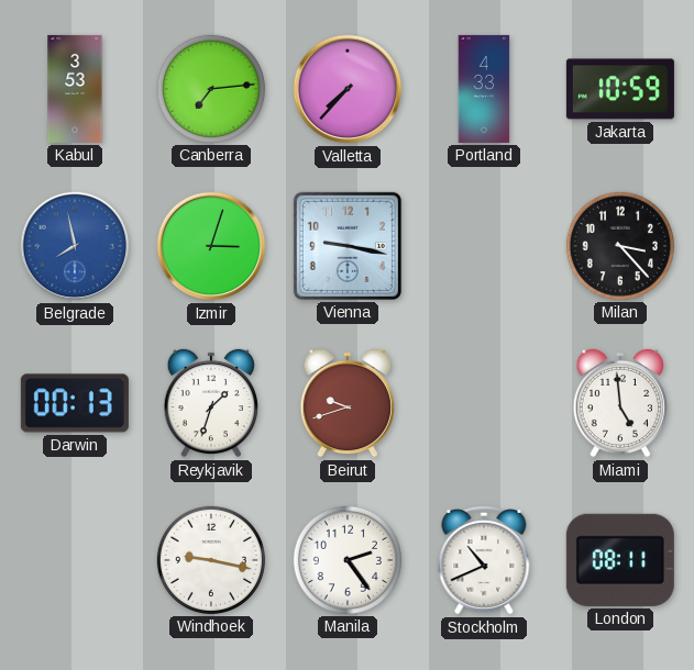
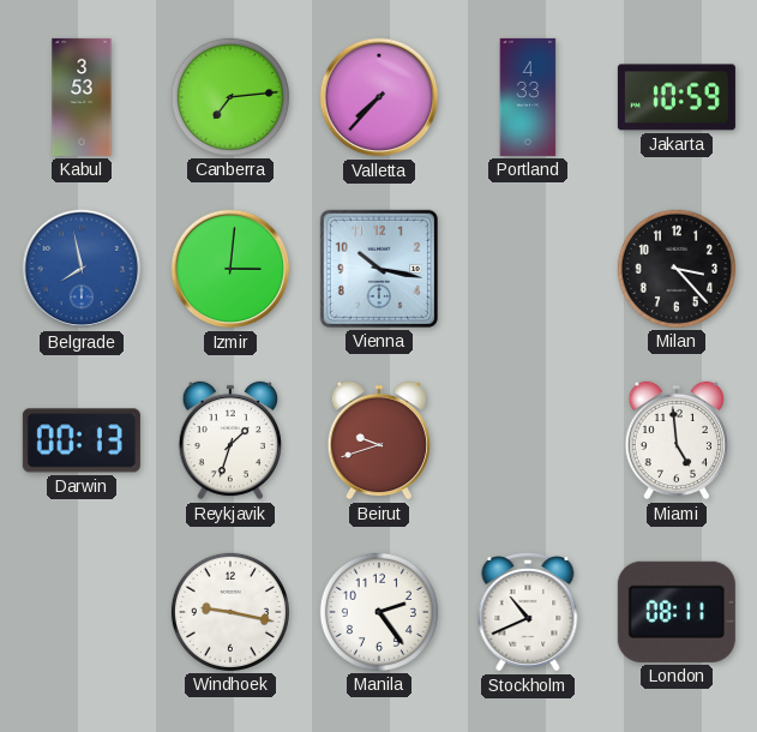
Izmir: 3:03 -> 3:01
Vienna: 9:17 -> 10:17
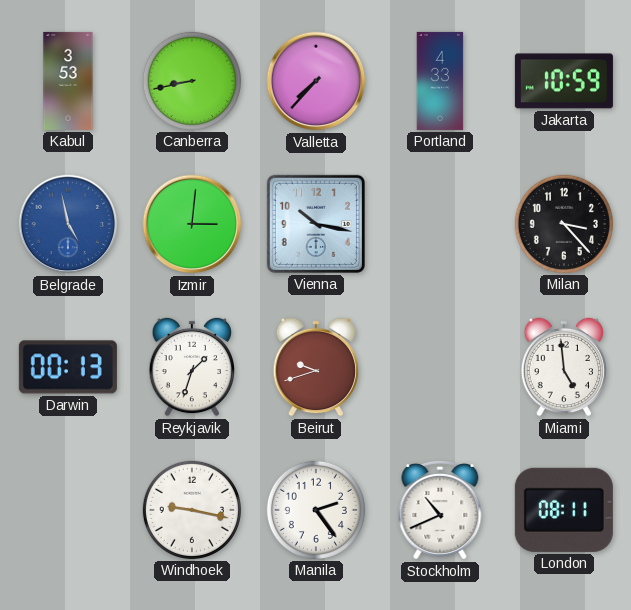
Canberra: 7:14 -> 8:43
Belgrade: 7:58 -> 4:58
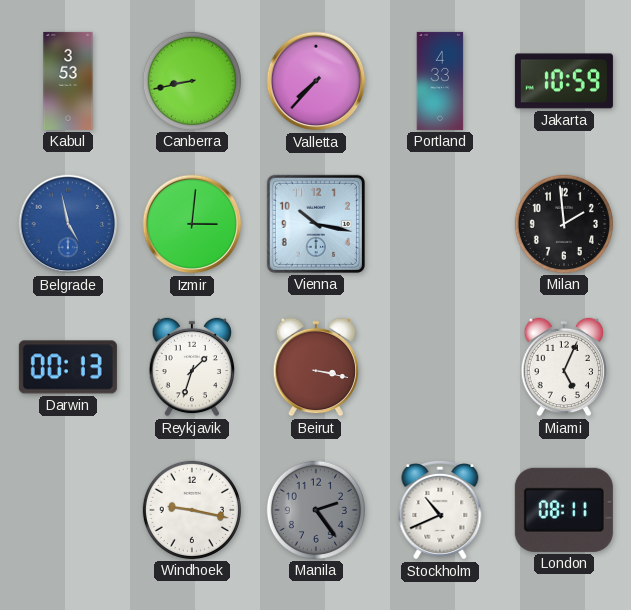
Milan: 3:23 -> 1:59
Beirut: 9:42 -> 3:17
Miami: 4:59 -> 5:04
Manila dial: white -> grey
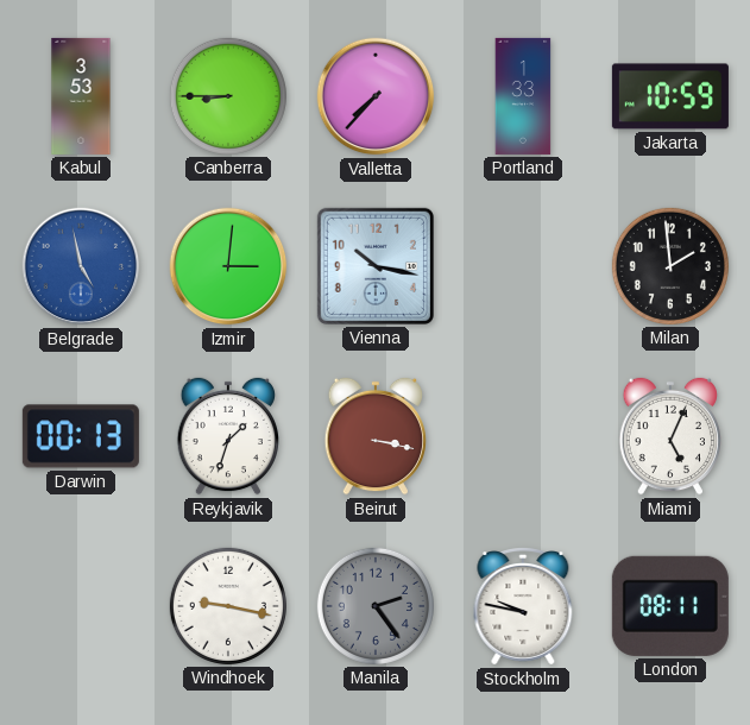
Canberra: 8:43 -> 8:45
Portland: 4:33 -> 1:33
Stockholm: 10:41 -> 9:47
